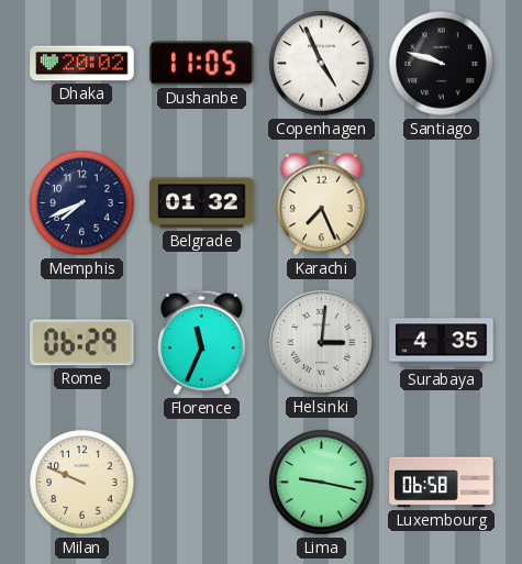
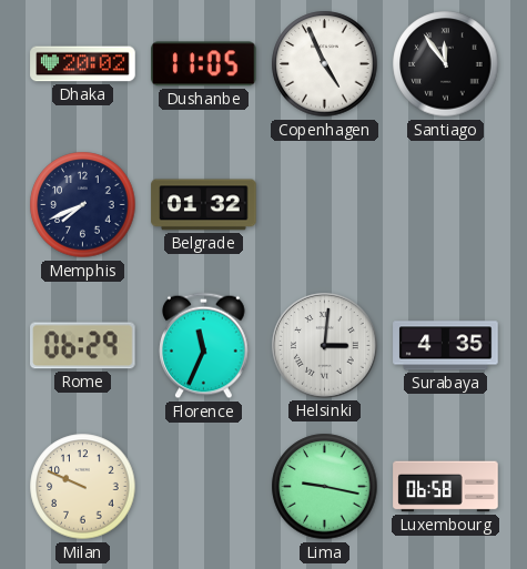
Santiago: 9:48 -> 11:54
Karachi: 7:26 -> none
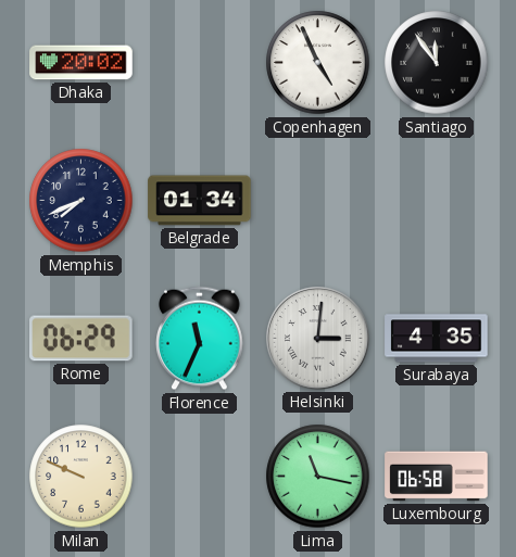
Dushanbe: 11:05 -> none
Belgrade: 01:32 -> 01:34
Lima: 9:17 -> 11:17
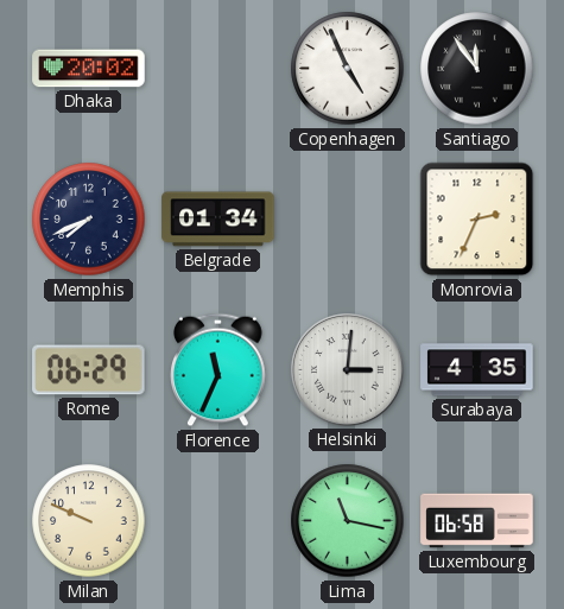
Monrovia: none -> 2:34
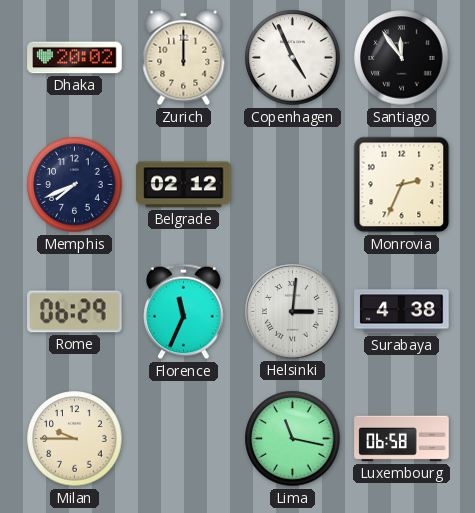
Zurich: none -> 12:00
Belgrade: 01:34 -> 02:12
Surabaya: 4:35 -> 4:38
Milan: 9:49 -> 9:45
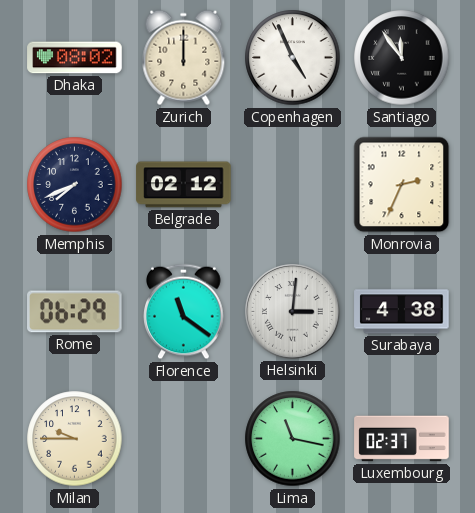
Dhaka: 20:02 -> 08:02
Florence: 11:34 -> 11:21
Luxembourg: 06:58 -> 02:37
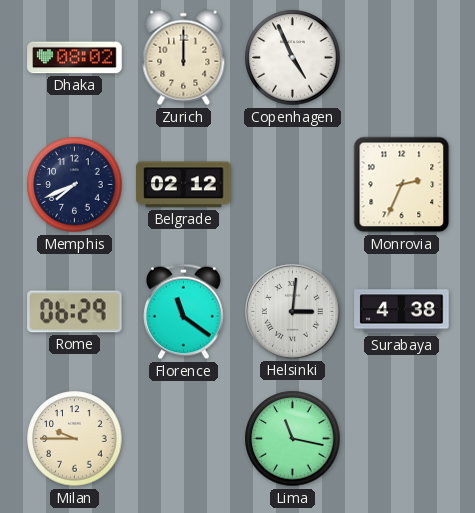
Santiago: 11:54 -> none
Luxembourg: 02:37 -> none
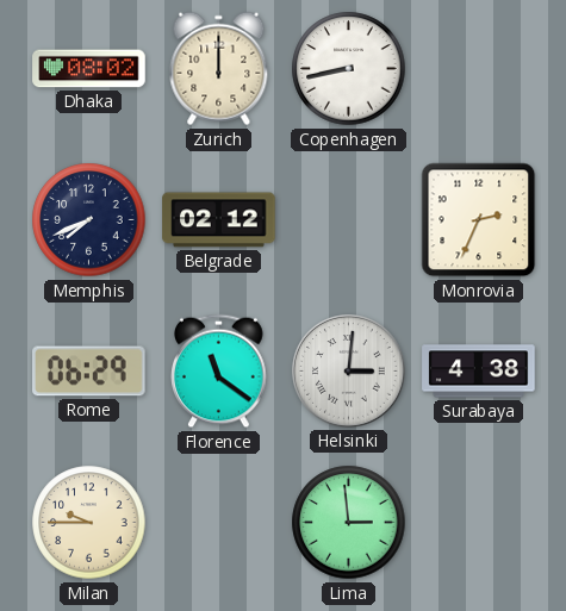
Copenhagen: 4:56 -> 8:43
Lima: 11:17 -> 2:59
